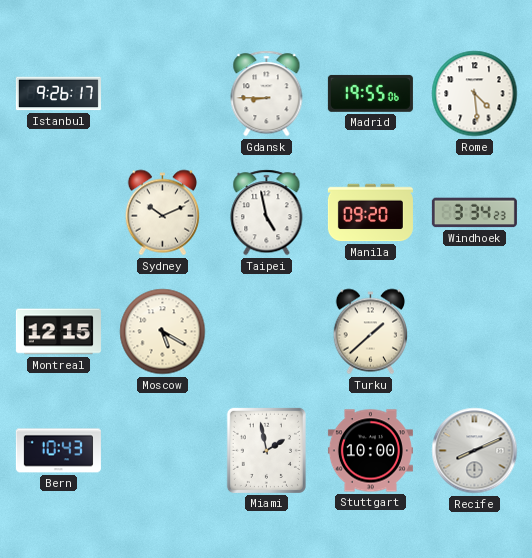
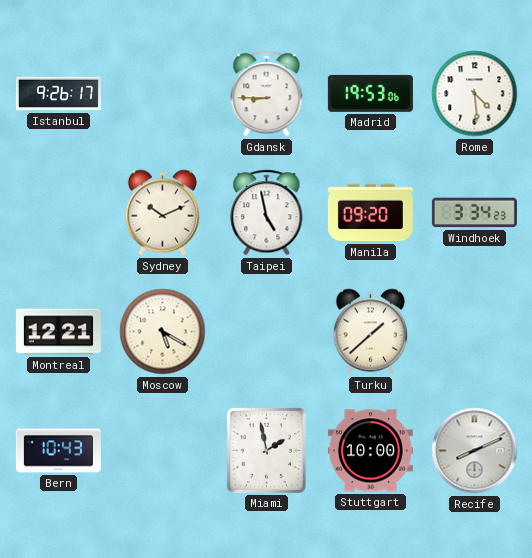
Madrid: 19:55 -> 19:53
Montreal: 12:15 -> 12:21
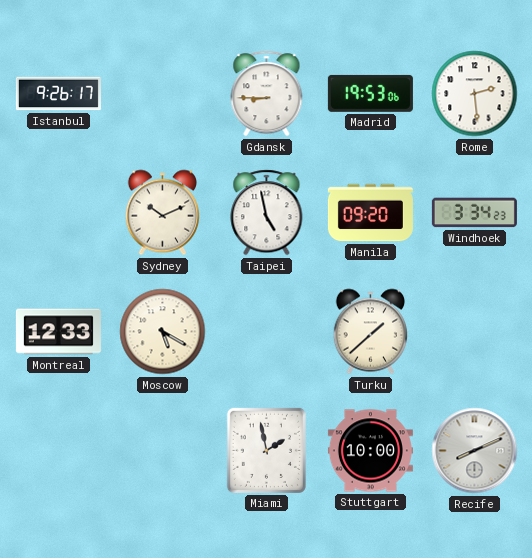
Rome: 4:29 -> 2:29
Montreal: 12:21 -> 12:33
Bern: 10:43 -> none
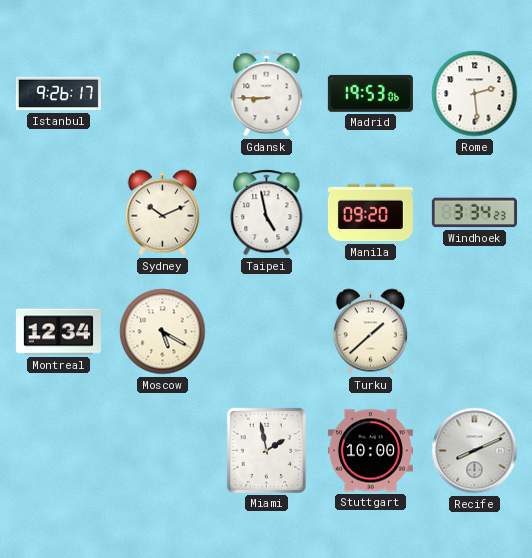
Montreal: 12:33 -> 12:34
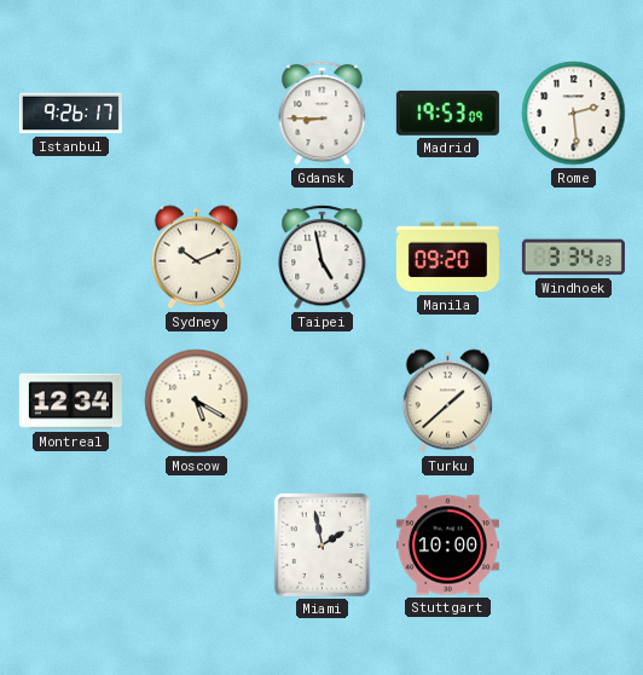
Madrid: 19:53:06 -> 19:53:09
Recife: 8:11 -> none
